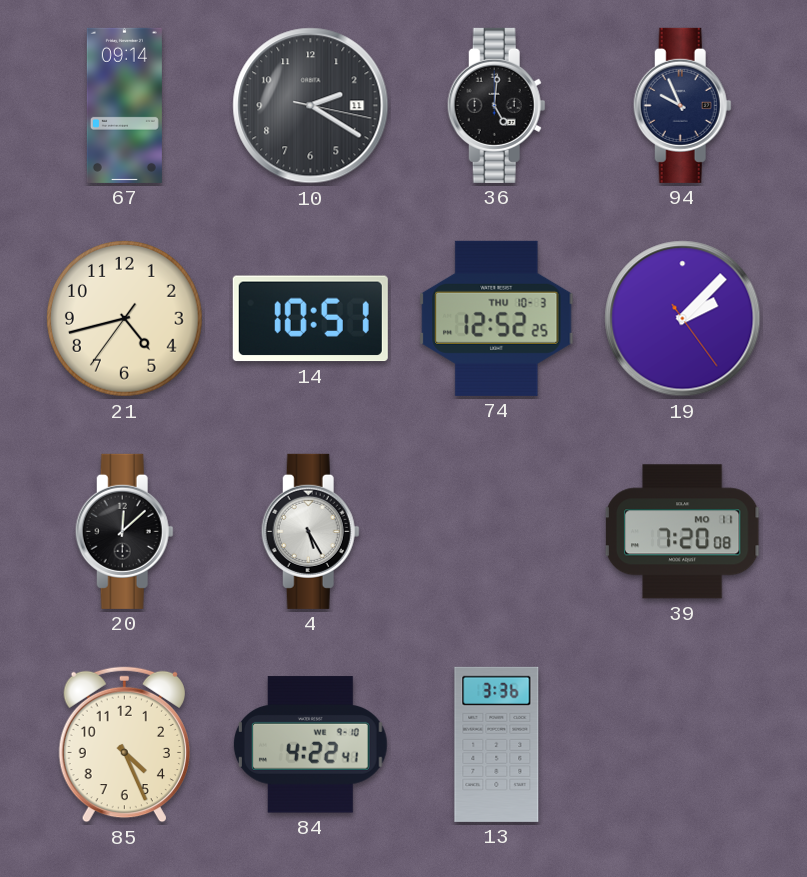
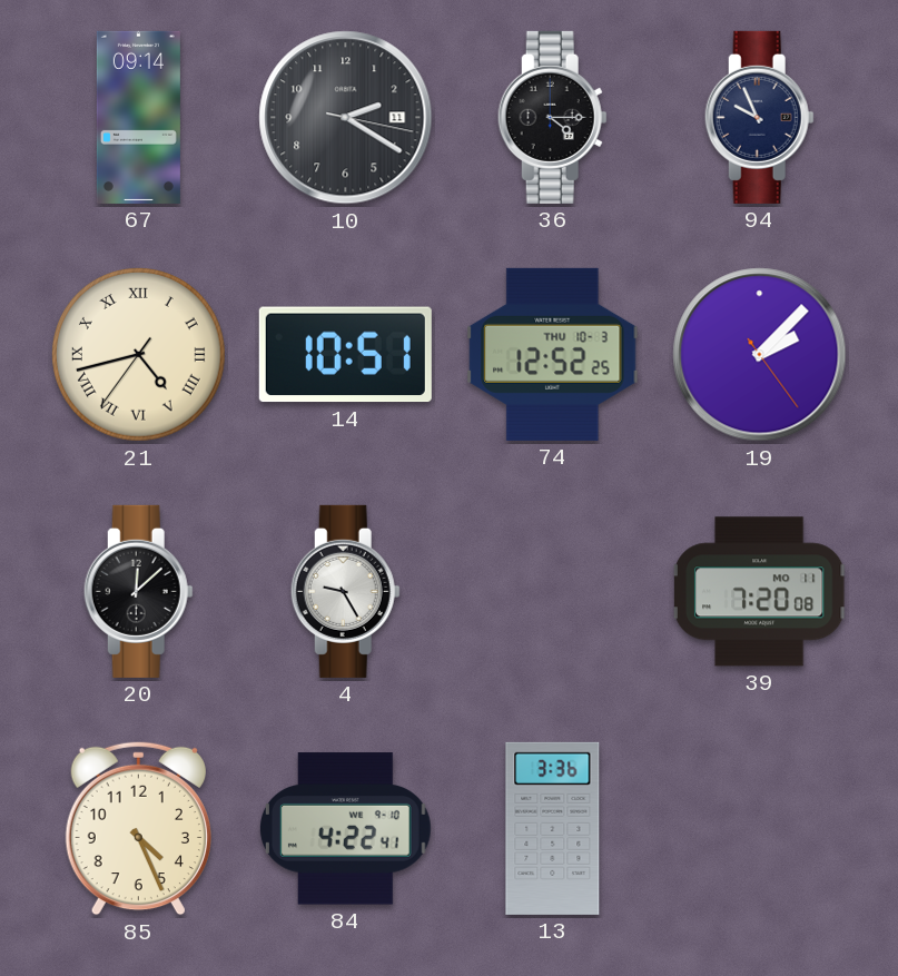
36: 5:01 -> 4:15
21 numerals: Arabic -> Roman
4: 5:25 -> 9:25
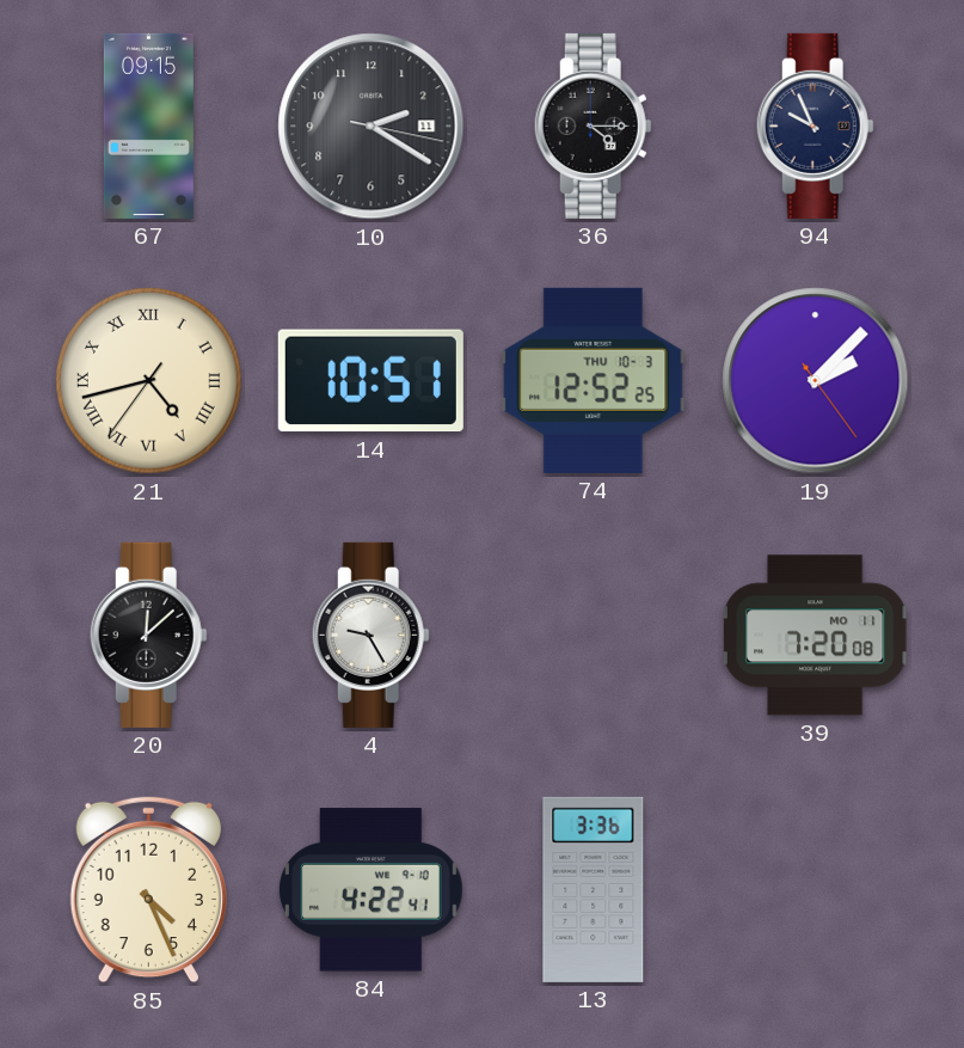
67: 09:14 -> 09:15
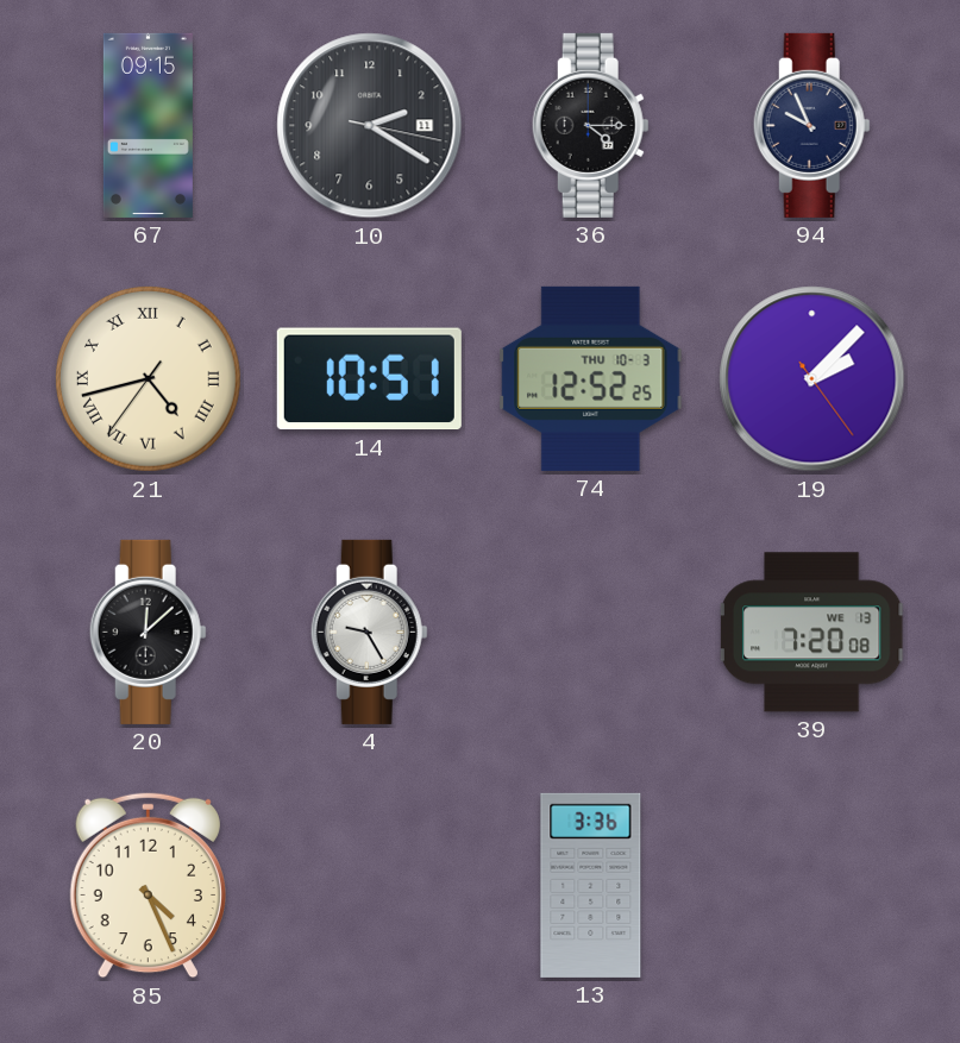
39 date: MO 11 -> WE 13
84: 4:22 -> none
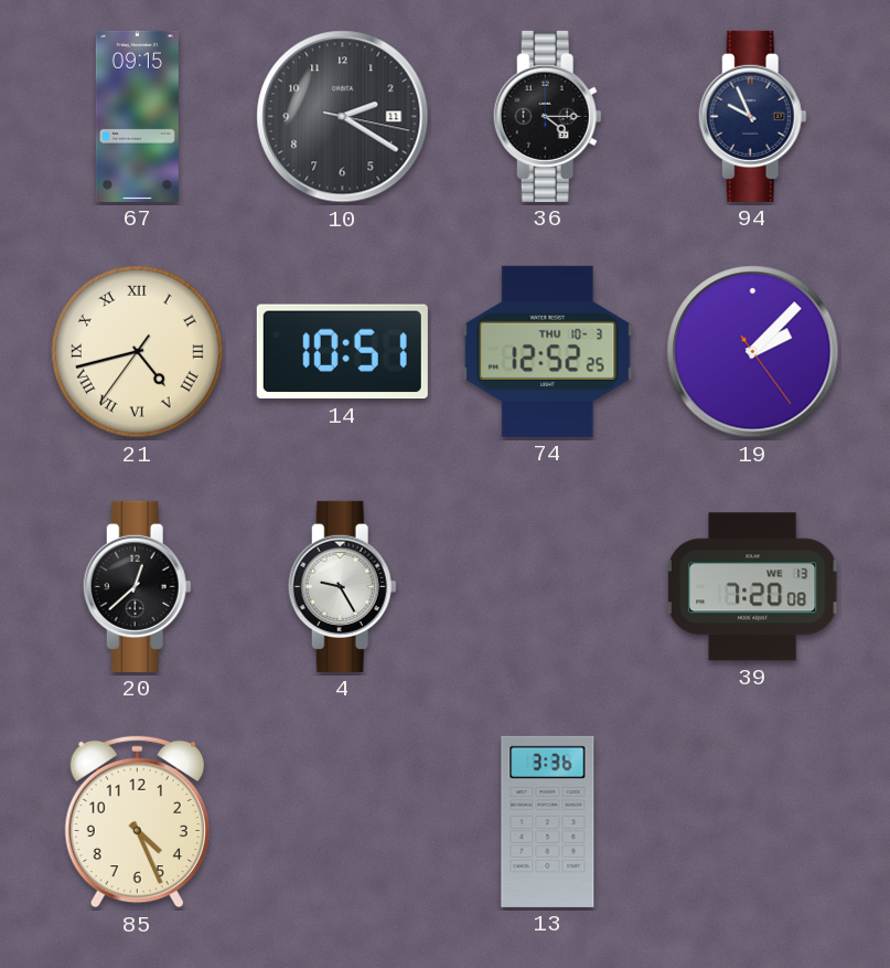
20: 12:08 -> 12:38
